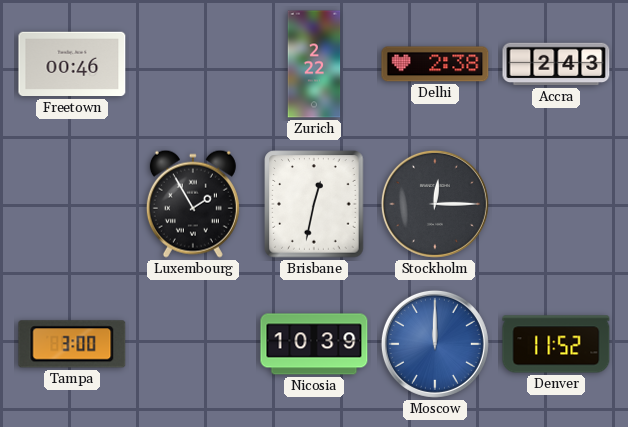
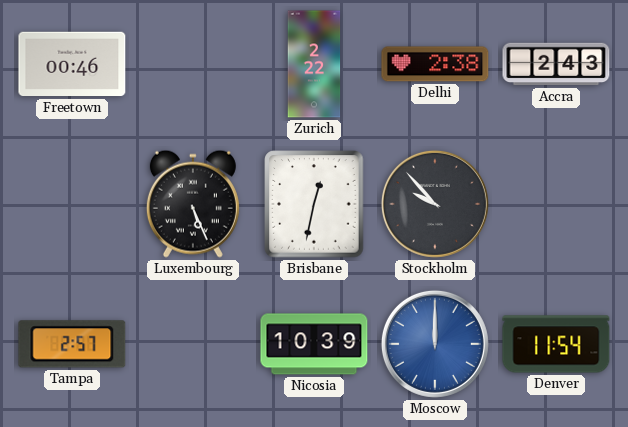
Luxembourg: 1:55 -> 5:26
Stockholm: 12:15 -> 9:53
Tampa: 3:00 -> 2:57
Denver: 11:52 -> 11:54
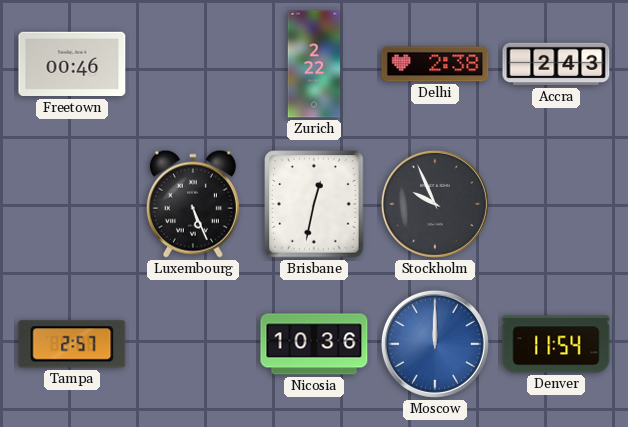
Stockholm: 9:53 -> 9:56
Nicosia: 10:39 -> 10:36
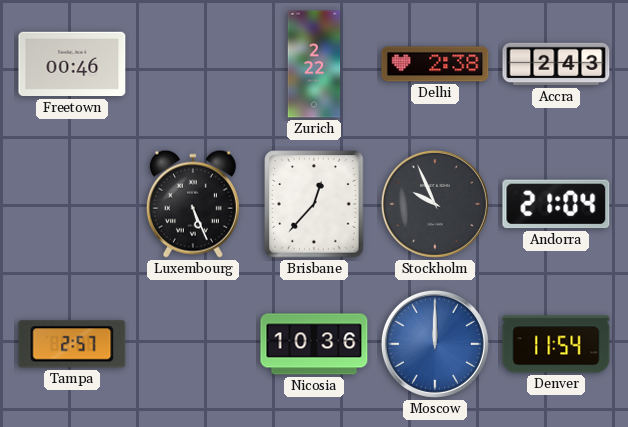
Brisbane: 12:32 -> 12:37
Andorra: none -> 21:04
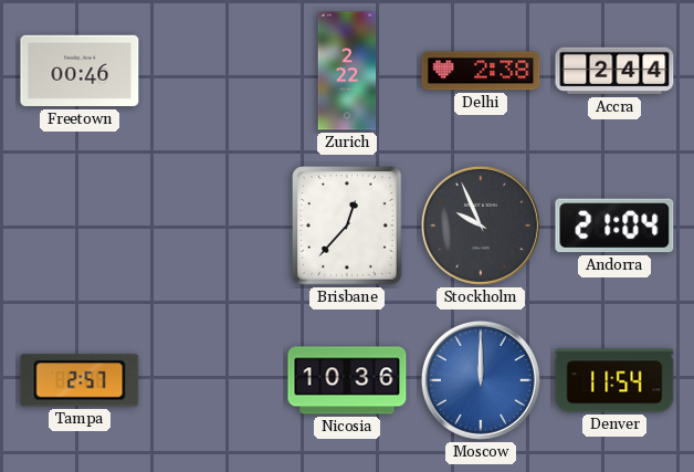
Accra: 2:43 -> 2:44
Luxembourg: 5:26 -> none
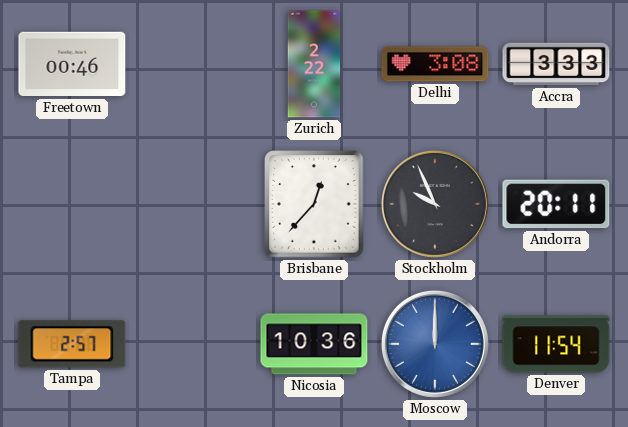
Delhi: 2:38 -> 3:08
Accra: 2:44 -> 3:33
Andorra: 21:04 -> 20:11
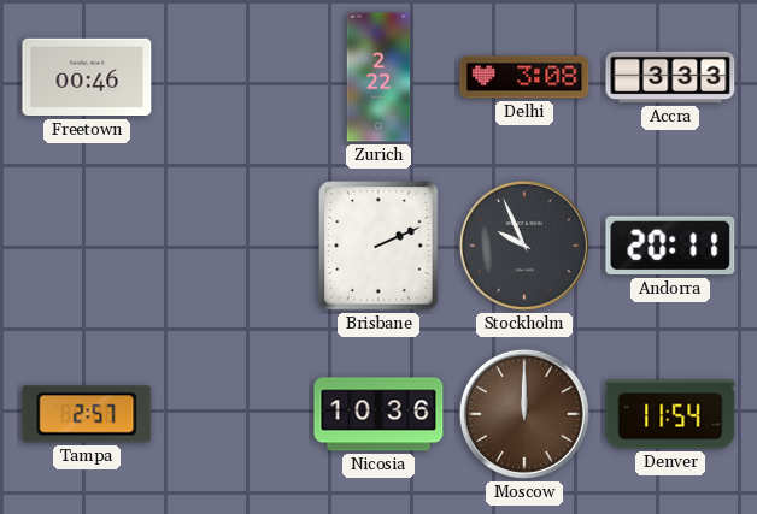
Brisbane: 12:37 -> 2:11
Moscow dial: blue -> brown
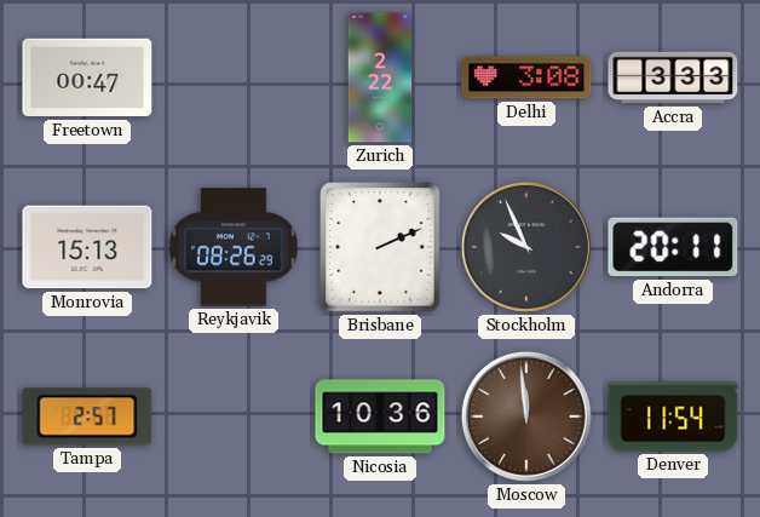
Freetown: 00:46 -> 00:47
Monrovia: none -> 15:13
Reykjavik: none -> 08:26
Moscow: 12:00 -> 11:59
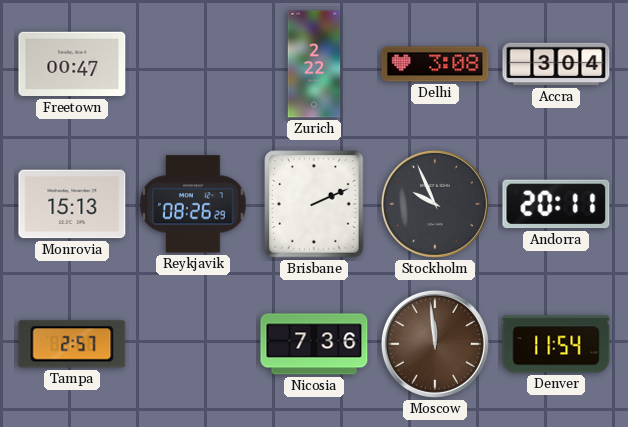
Accra: 3:33 -> 3:04
Nicosia: 10:36 -> 7:36
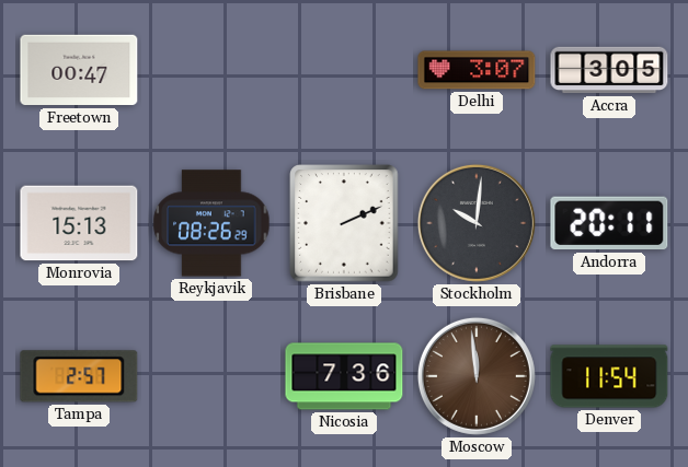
Zurich: 2:22 -> none
Delhi: 3:08 -> 3:07
Accra: 3:04 -> 3:05
Stockholm: 9:56 -> 10:01
